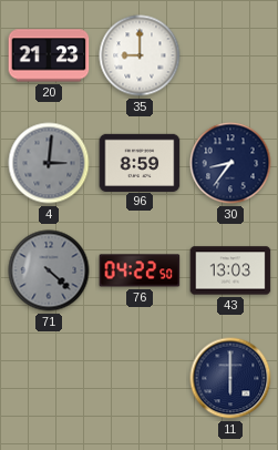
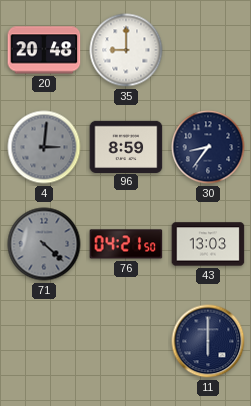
20: 21:23 -> 20:48
76: 04:22 -> 04:21
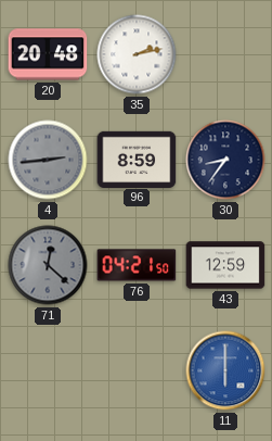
35: 9:00 -> 2:13
4: 3:01 -> 2:44
71: 4:22 -> 12:22
43: 13:03 -> 12:59
11 dial: navy -> blue
